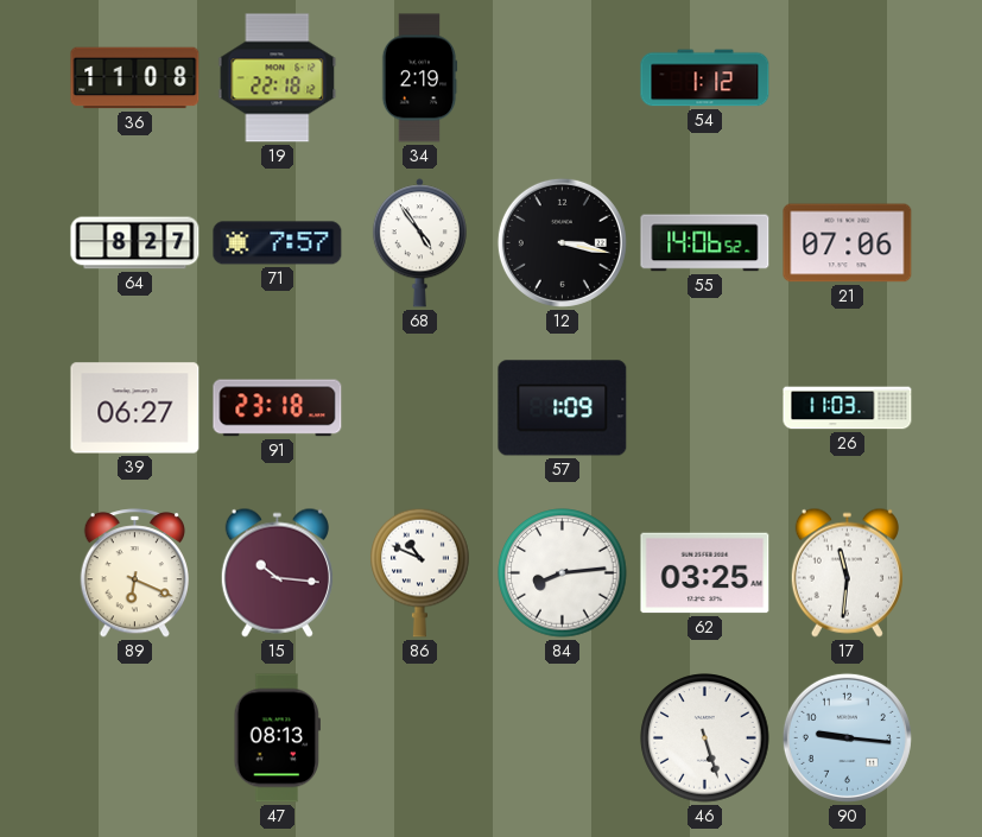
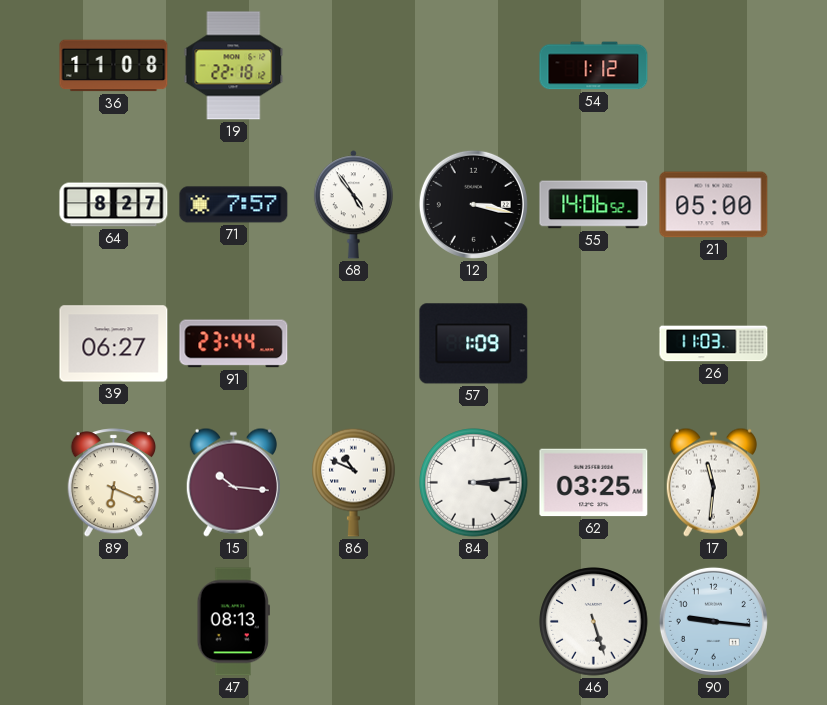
34: 2:19 -> none
21: 07:06 -> 05:00
91: 23:18 -> 23:44
84: 8:14 -> 3:14
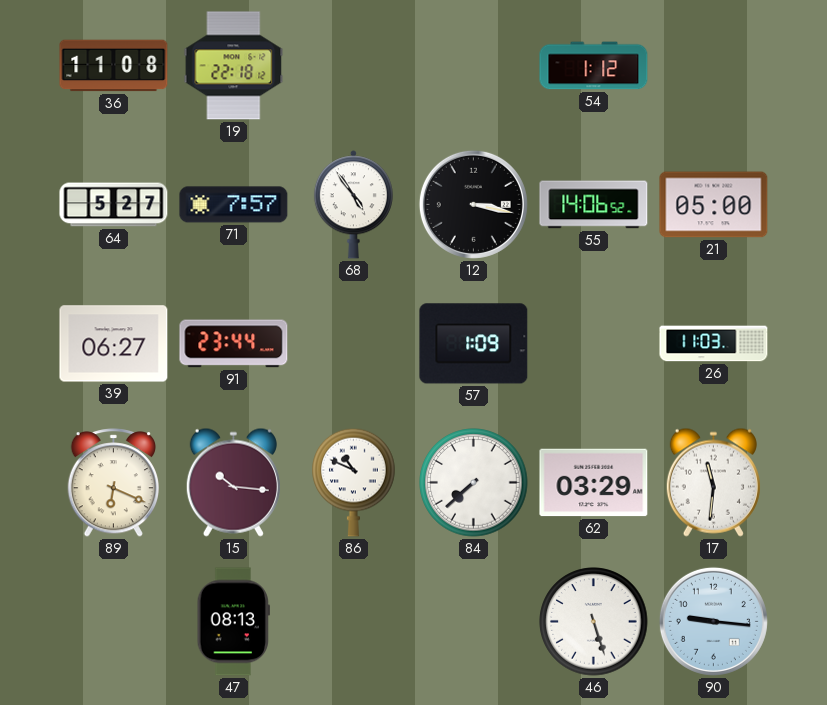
64: 8:27 -> 5:27
84: 3:14 -> 7:38
62: 03:25 -> 03:29
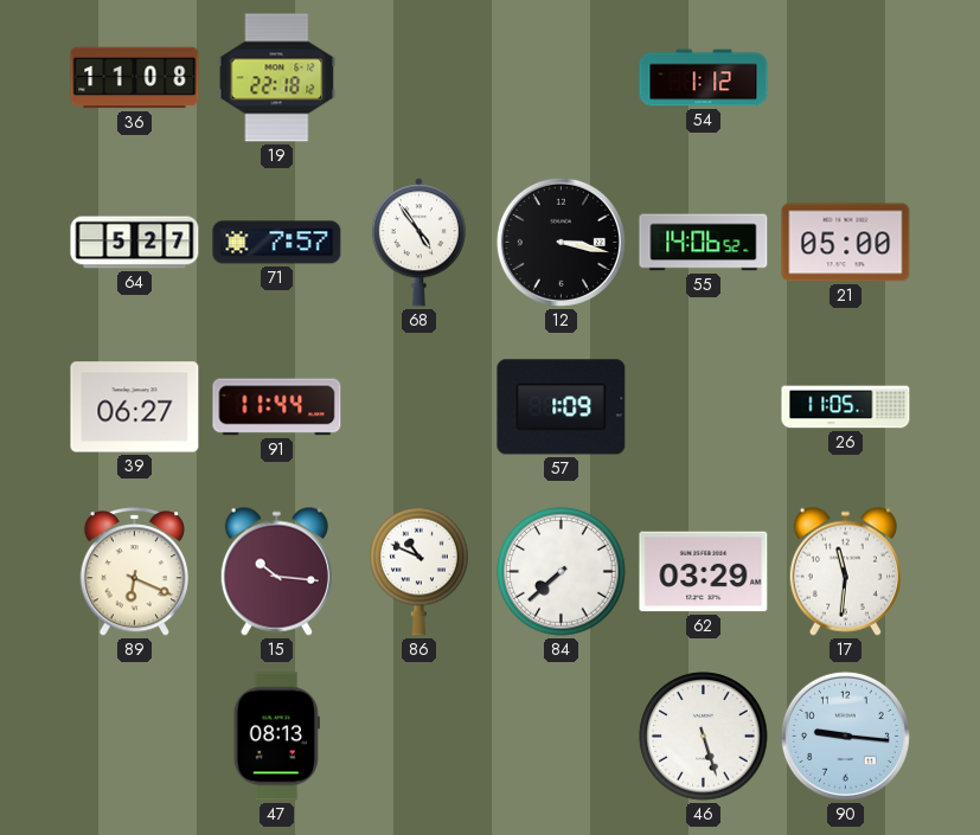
91: 23:44 -> 11:44
26: 11:03 -> 11:05
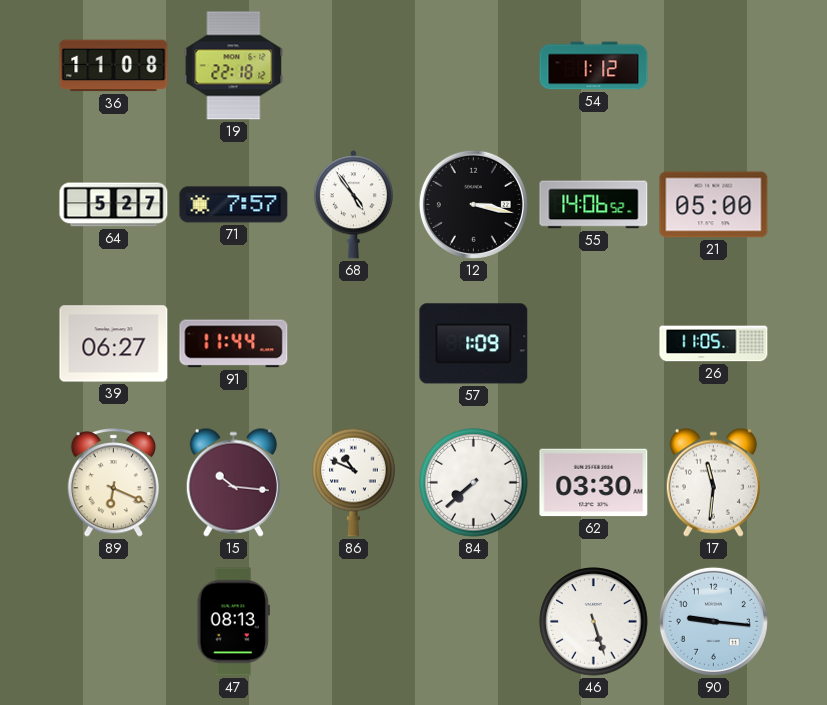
62: 03:29 -> 03:30
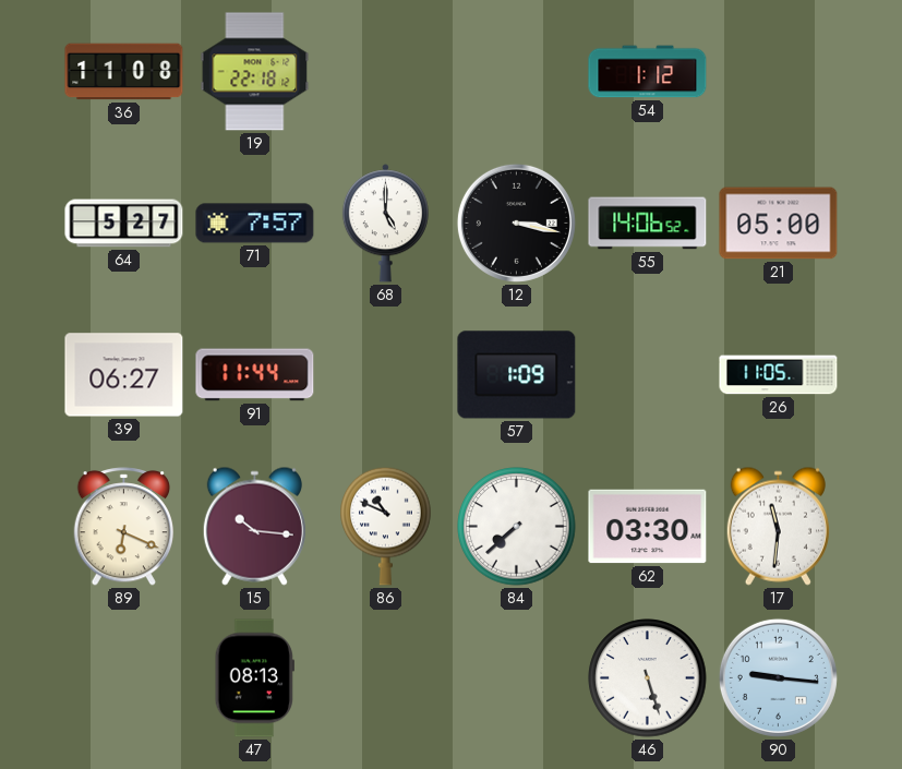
68: 4:54 -> 5:00
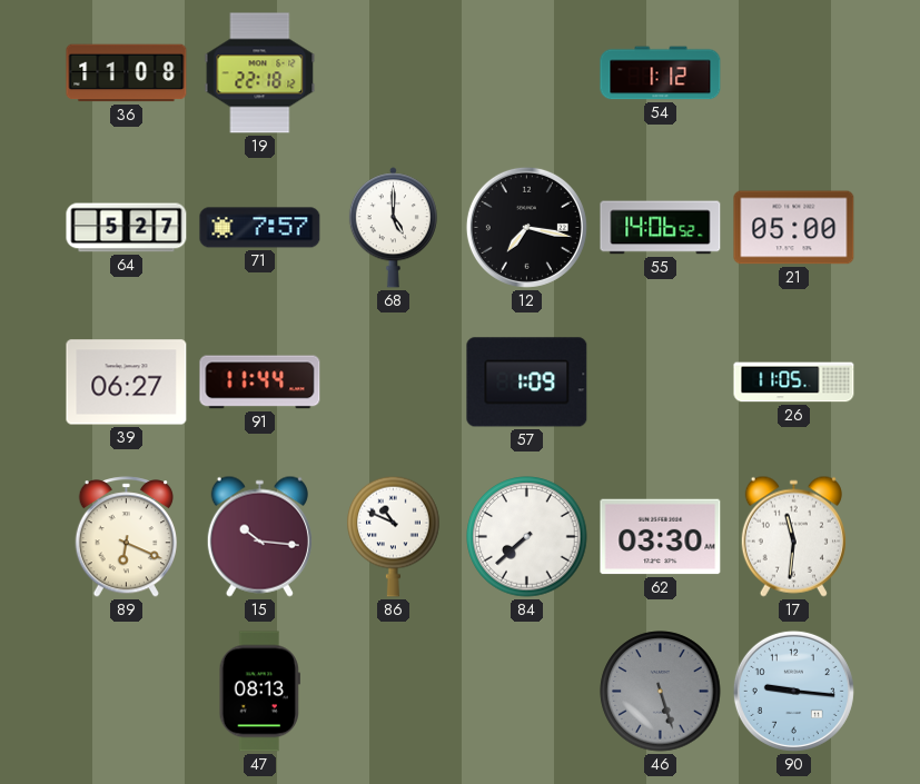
12: 3:17 -> 7:17
46 dial: white -> grey
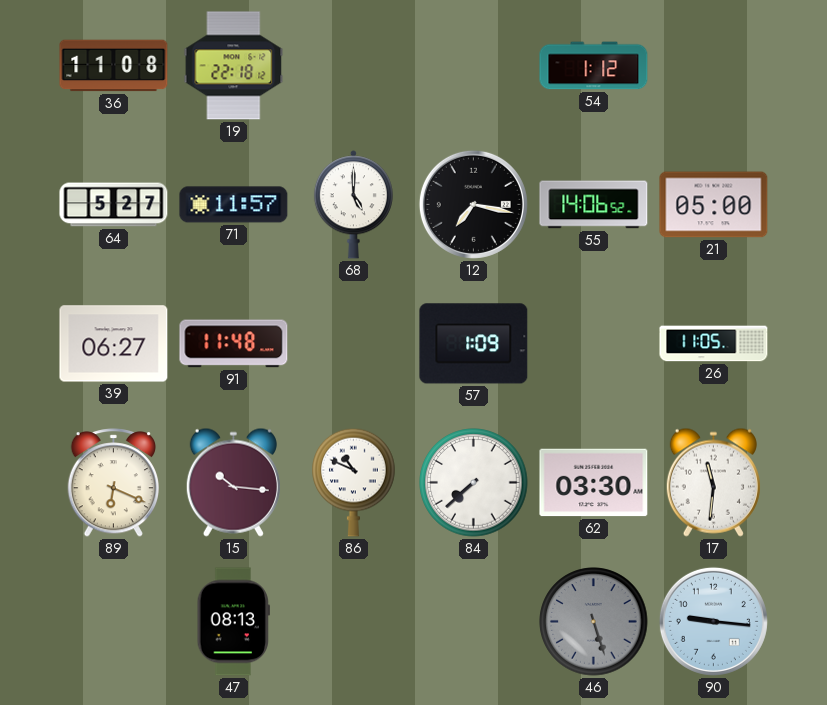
71: 7:57 -> 11:57
91: 11:44 -> 11:48
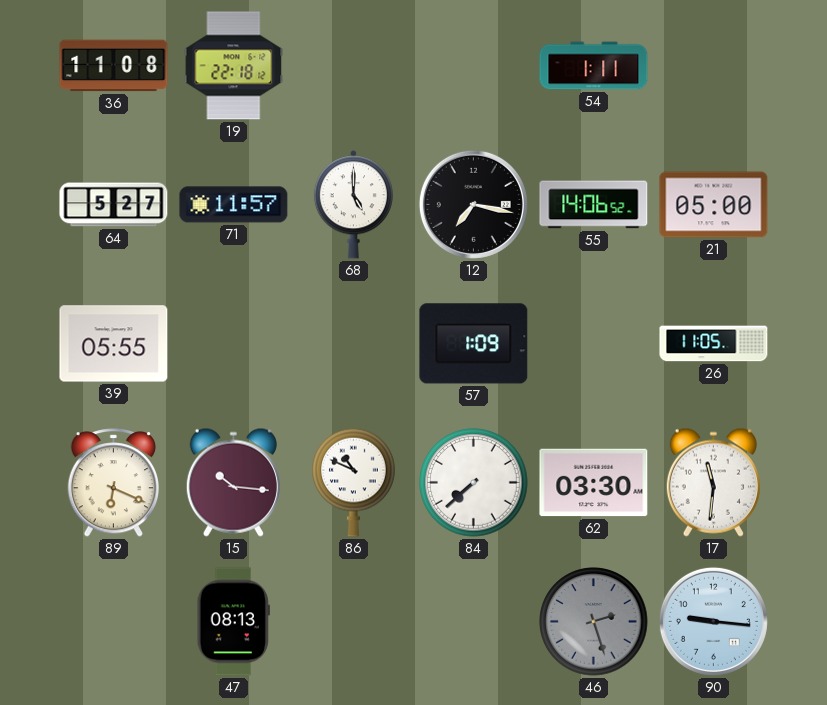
54: 1:12 -> 1:11
39: 06:27 -> 05:55
91: 11:48 -> none
46: 5:27 -> 2:27
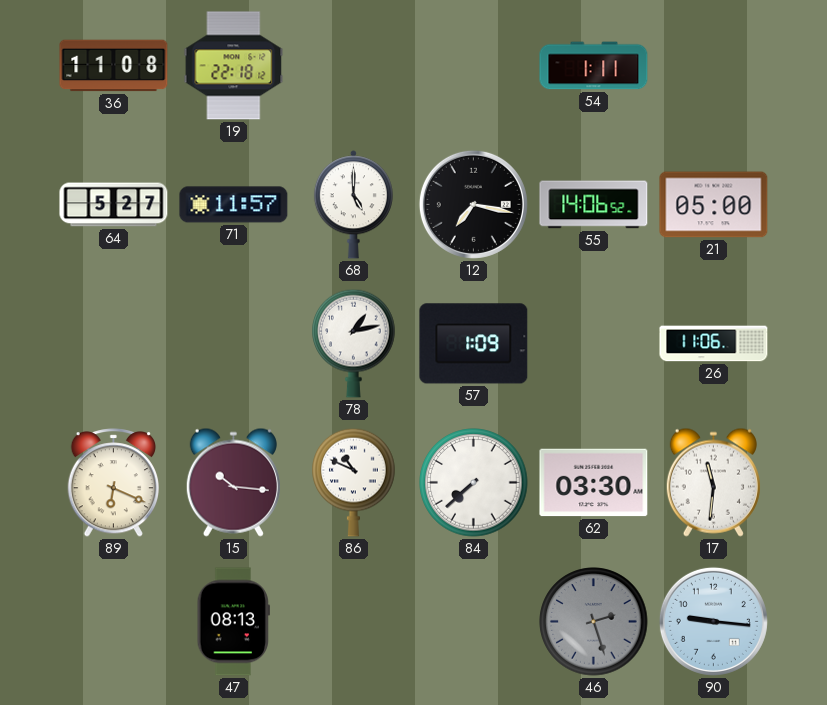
39: 05:55 -> none
78: none -> 1:13
26: 11:05 -> 11:06
